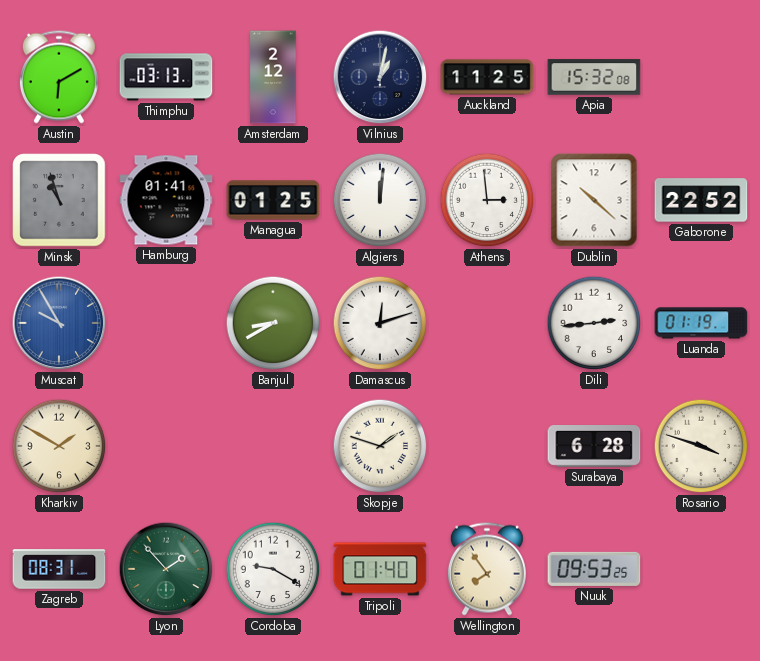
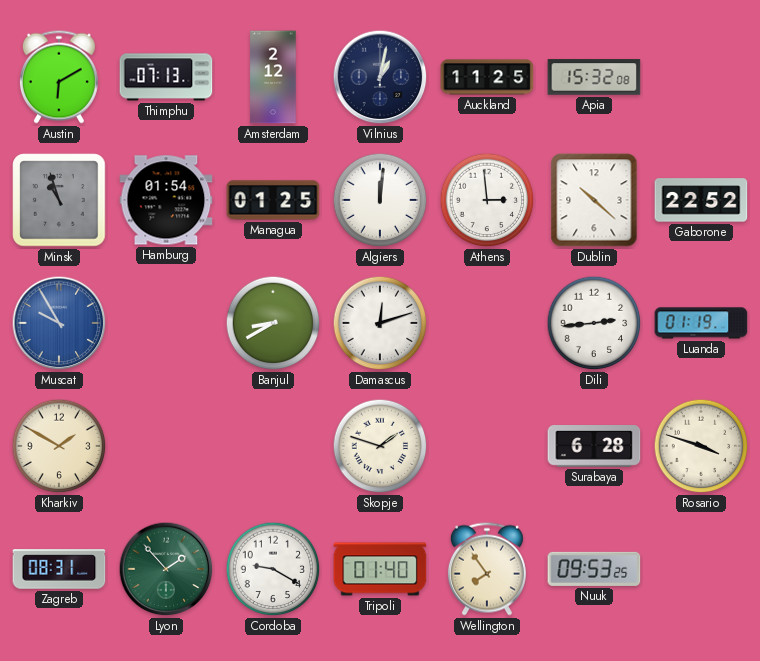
Thimphu: 03:13 -> 07:13
Hamburg: 01:41 -> 01:54
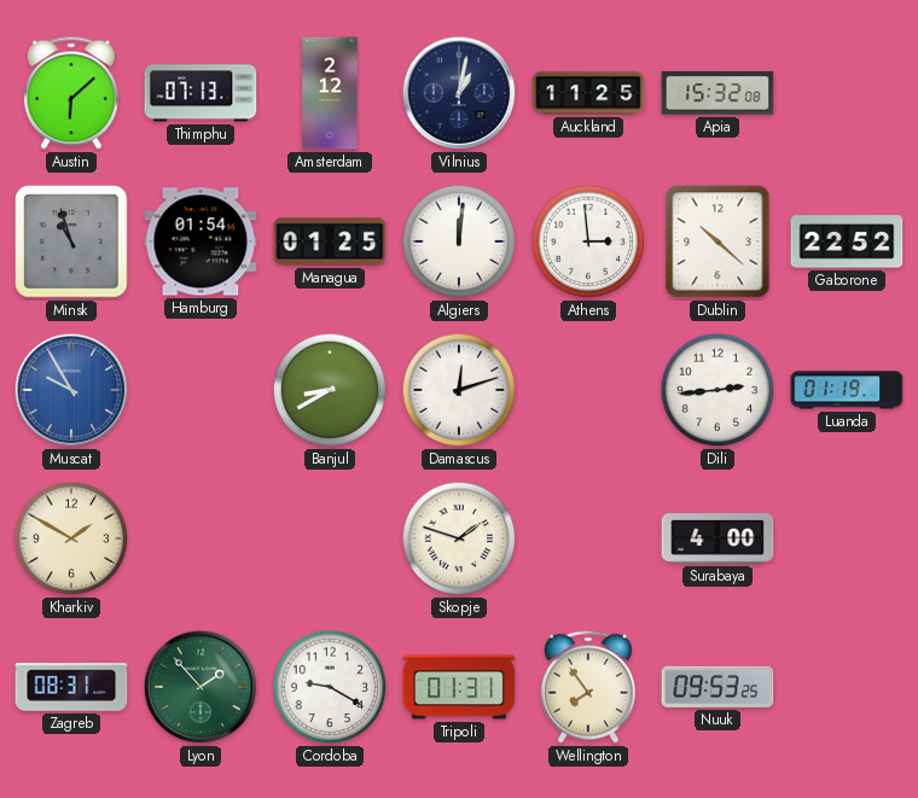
Austin: 6:10 -> 6:08
Surabaya: 6:28 -> 4:00
Rosario: 3:48 -> none
Tripoli: 01:40 -> 01:31
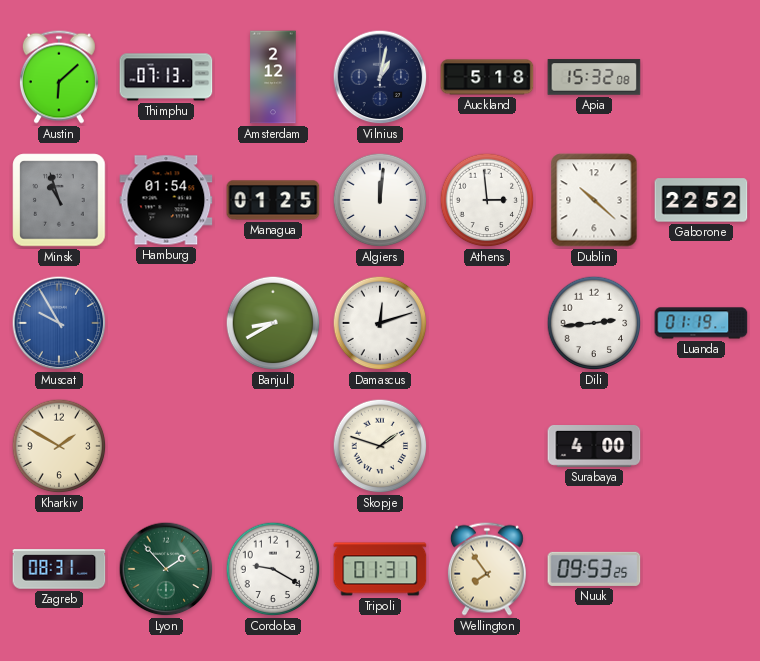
Auckland: 11:25 -> 5:18
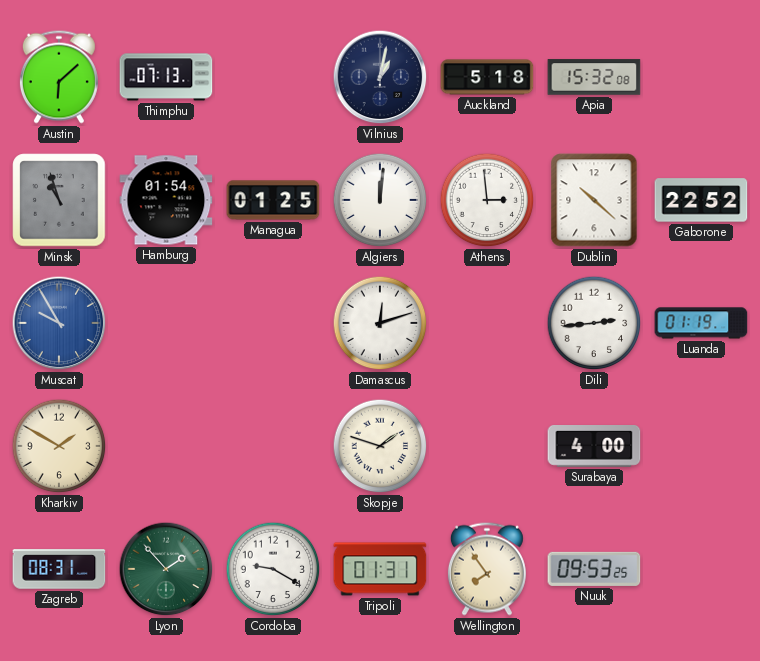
Amsterdam: 2:12 -> none
Banjul: 8:40 -> none
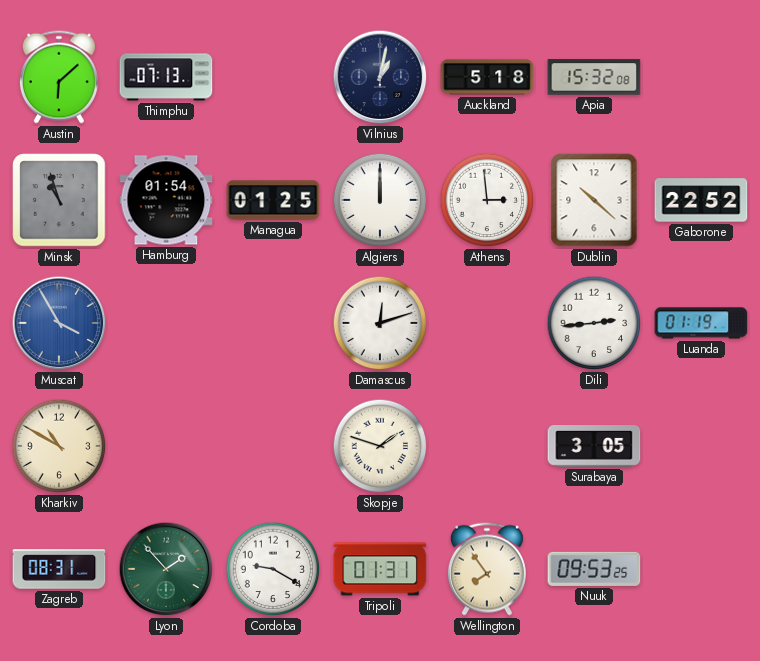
Algiers: 12:01 -> 12:00
Muscat: 9:55 -> 3:55
Kharkiv: 1:50 -> 10:50
Surabaya: 4:00 -> 3:05
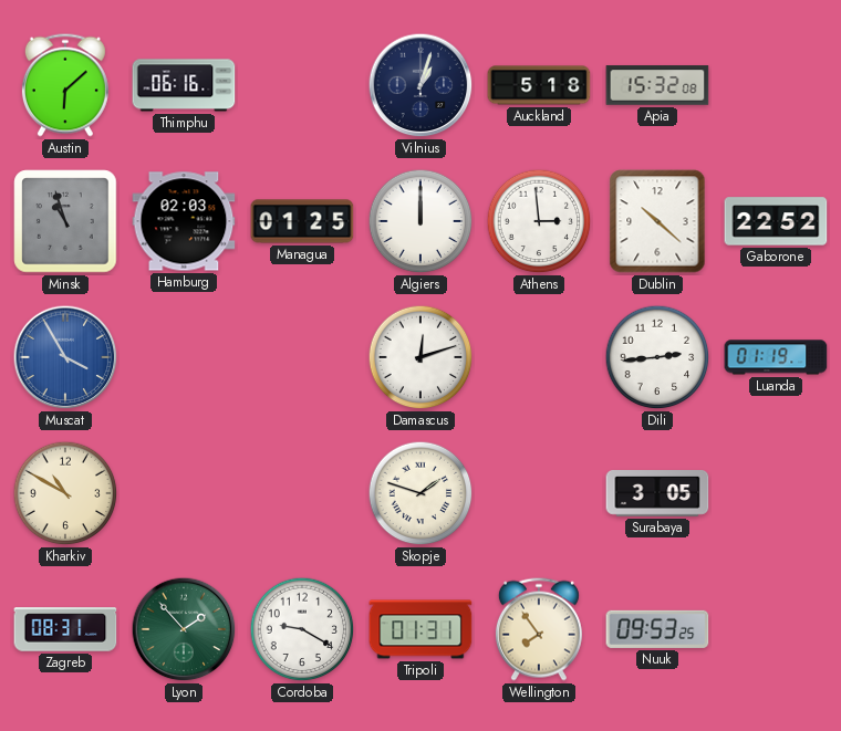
Thimphu: 07:13 -> 06:16
Vilnius: 1:02 -> 1:03
Hamburg: 01:54 -> 02:03
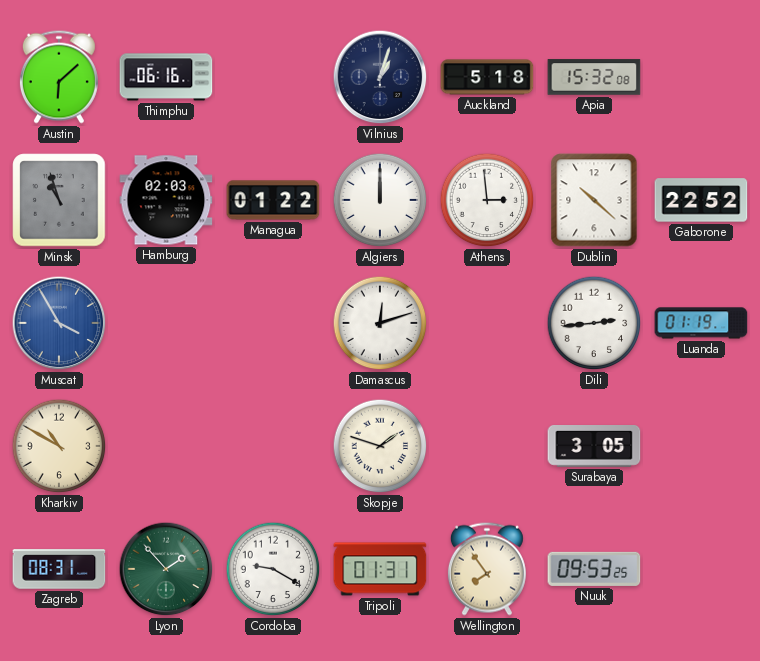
Managua: 01:25 -> 01:22
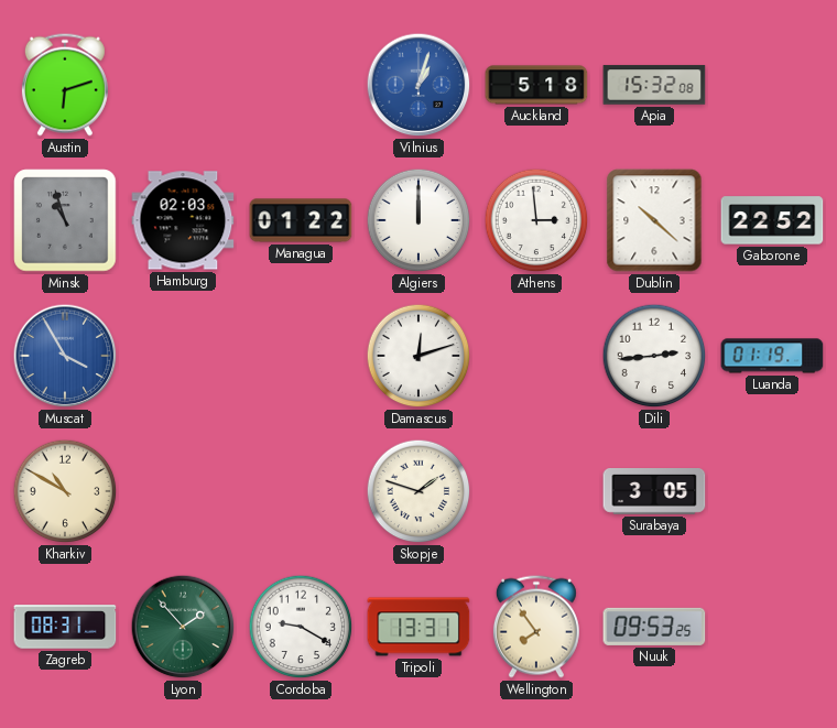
Austin: 6:08 -> 6:12
Thimphu: 06:16 -> none
Vilnius dial: navy -> blue
Tripoli: 01:31 -> 13:31
